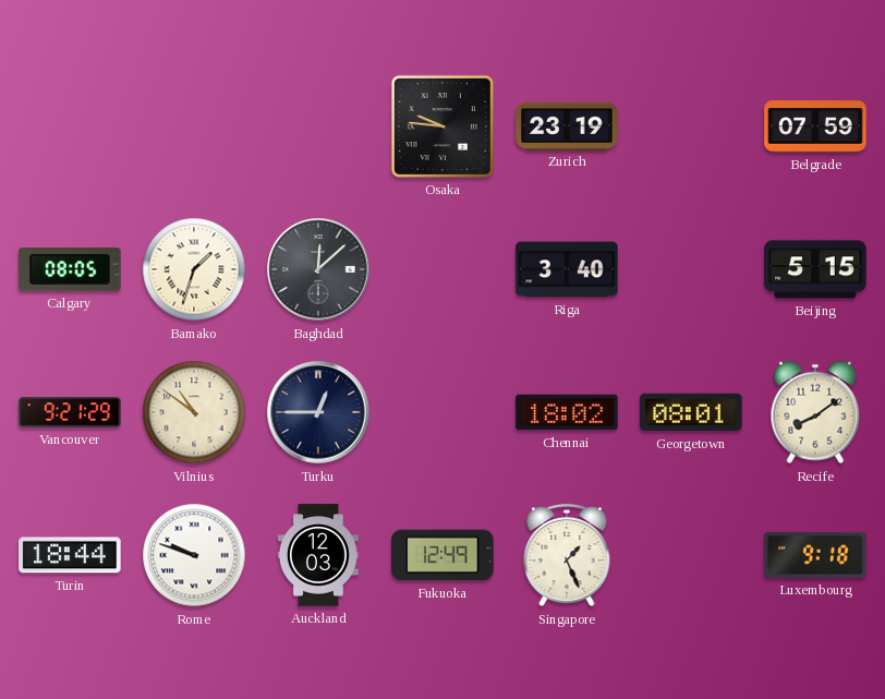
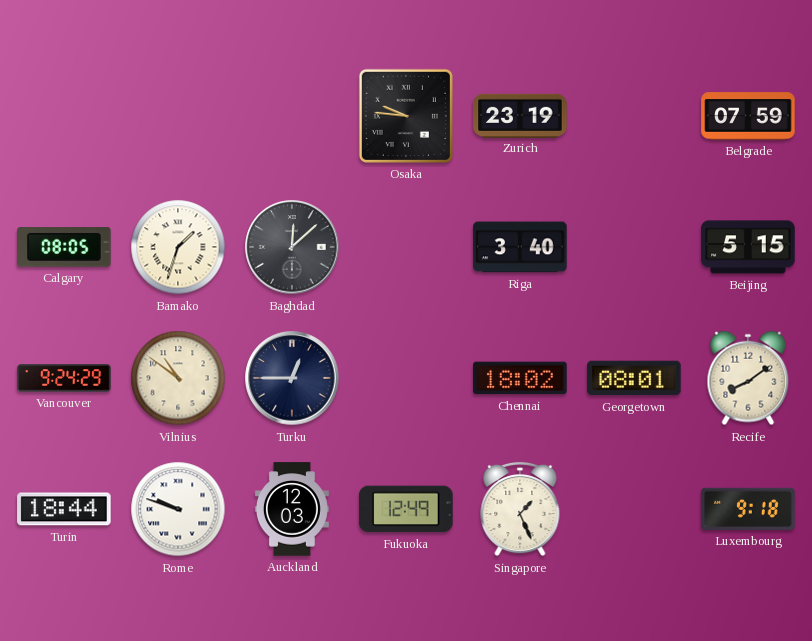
Vancouver: 9:21 -> 9:24
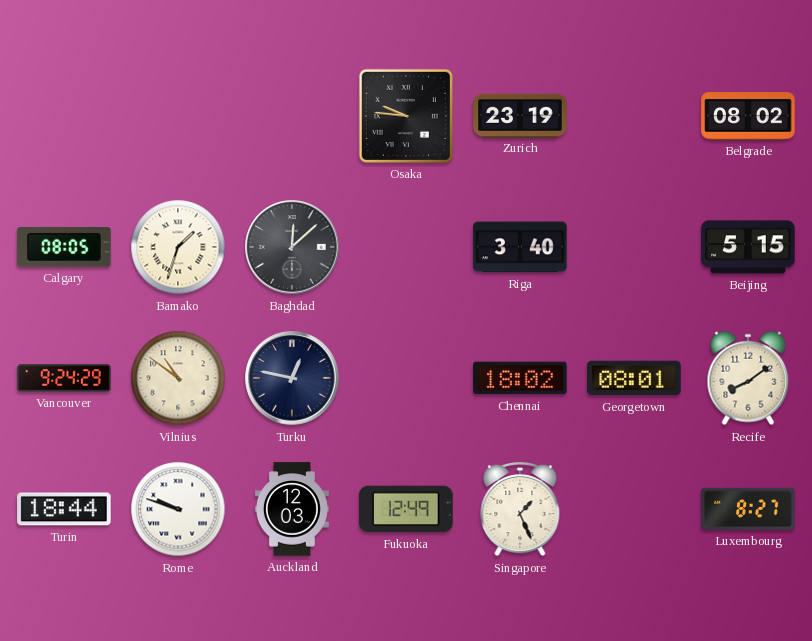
Belgrade: 07:59 -> 08:02
Turku: 12:45 -> 12:47
Luxembourg: 9:18 -> 8:27
